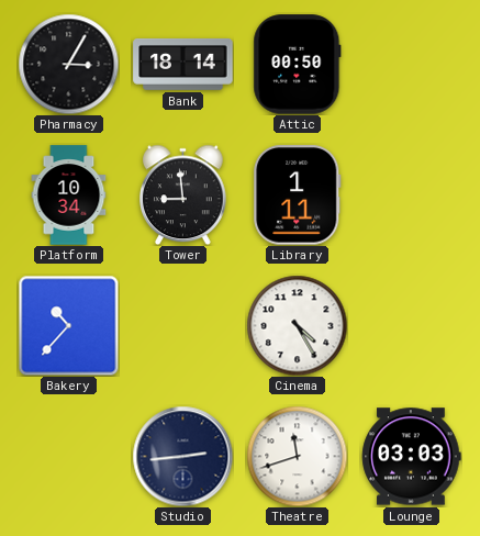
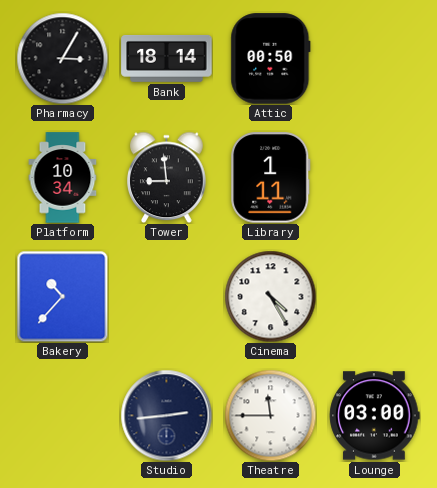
Theatre: 11:42 -> 11:45
Lounge: 03:03 -> 03:00
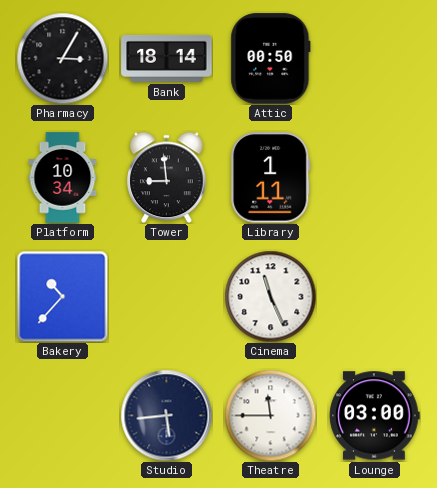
Cinema: 4:25 -> 11:26
Studio: 2:44 -> 5:44
